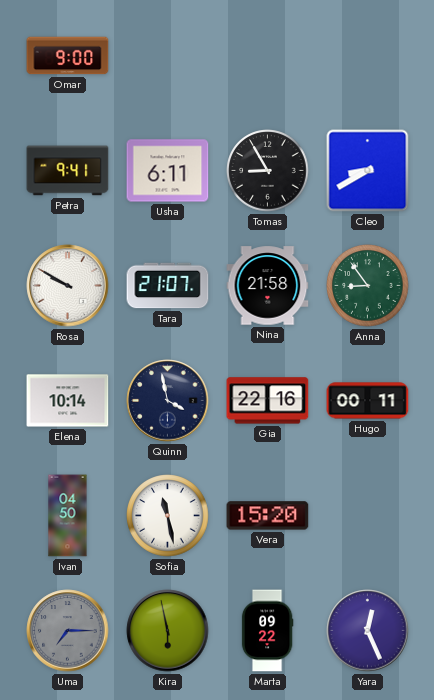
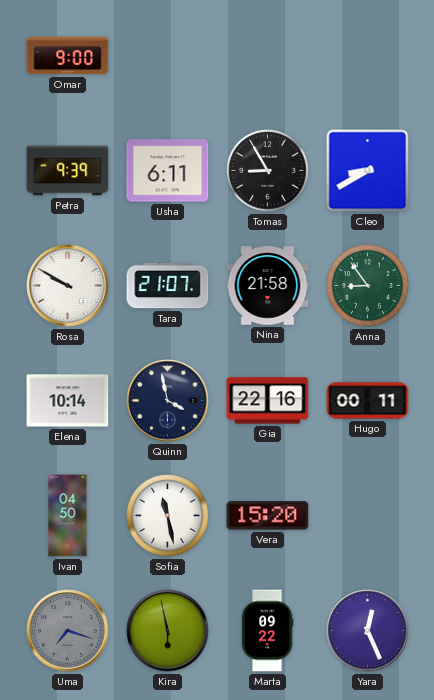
Petra: 9:41 -> 9:39
Uma: 7:15 -> 7:18
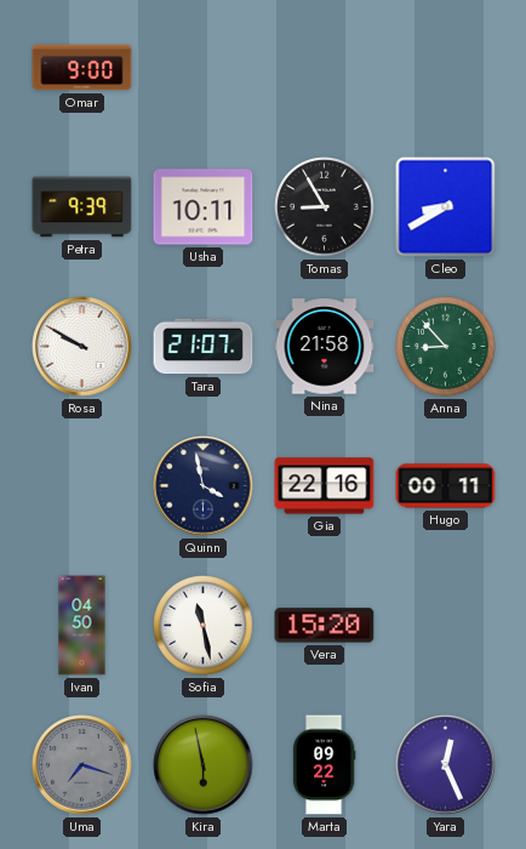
Usha: 6:11 -> 10:11
Anna: 8:54 -> 8:53
Elena: 10:14 -> none
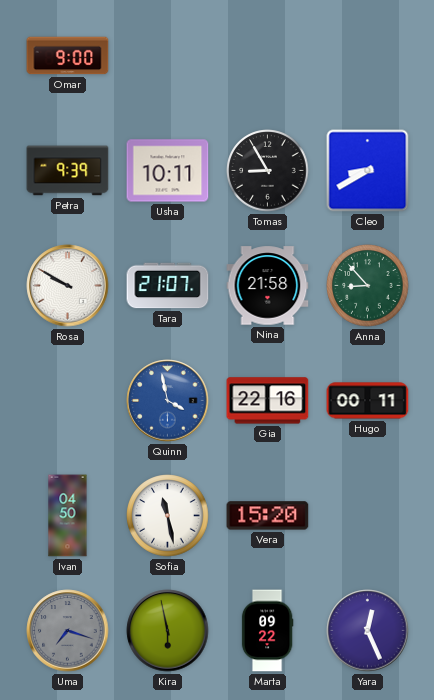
Quinn dial: navy -> blue
